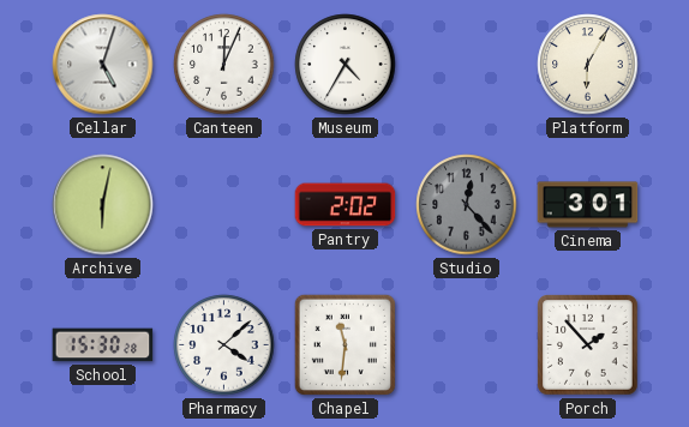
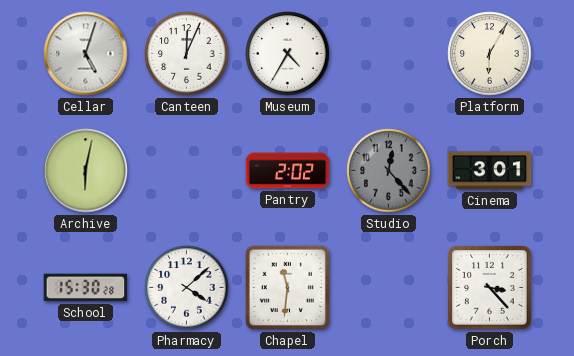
Porch: 1:53 -> 3:23
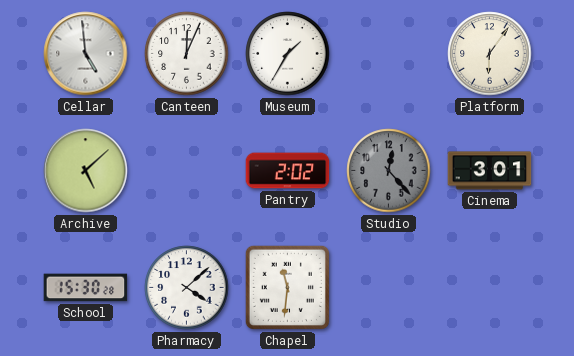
Cellar: 5:03 -> 4:59
Museum: 4:35 -> 1:35
Platform: 6:05 -> 6:06
Archive: 6:02 -> 5:08
Porch: 3:23 -> none
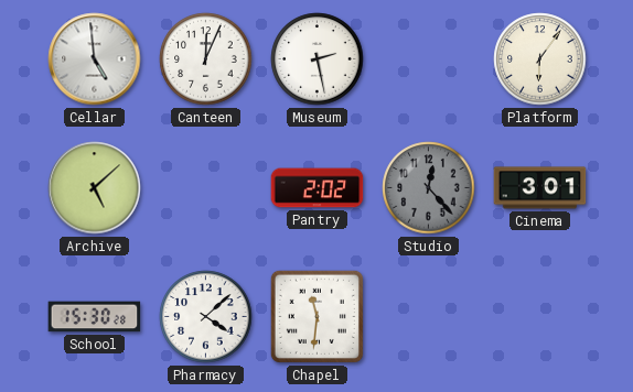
Museum: 1:35 -> 2:28
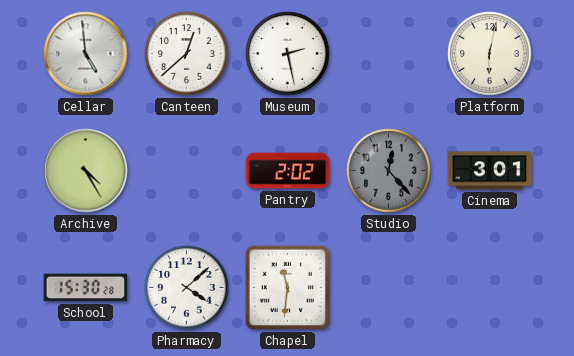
Canteen: 12:04 -> 12:38
Platform: 6:06 -> 6:02
Archive: 5:08 -> 4:25
